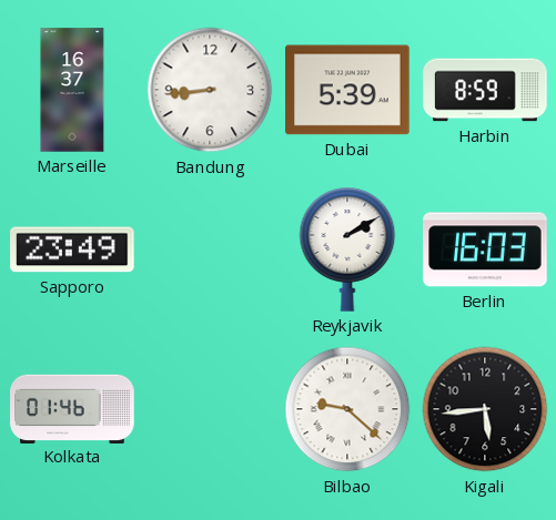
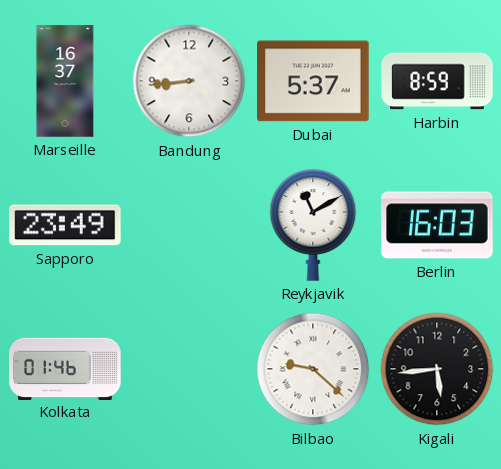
Dubai: 5:39 -> 5:37
Reykjavik: 2:10 -> 11:10
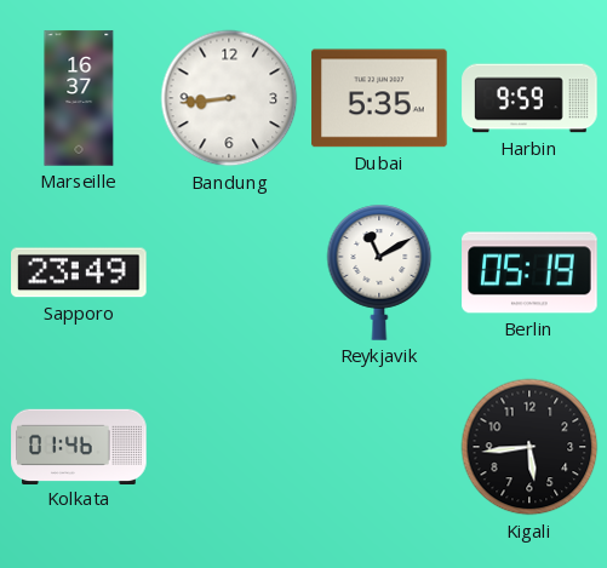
Dubai: 5:37 -> 5:35
Harbin: 8:59 -> 9:59
Berlin: 16:03 -> 05:19
Bilbao: 9:22 -> none
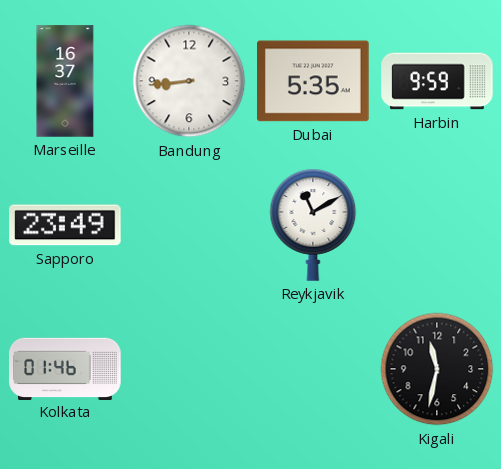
Berlin: 05:19 -> none
Kigali: 5:44 -> 11:32
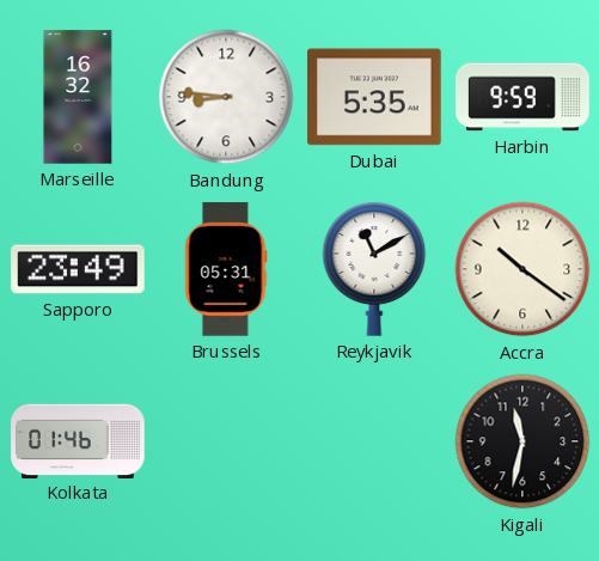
Marseille: 16:37 -> 16:32
Bandung: 8:44 -> 8:46
Brussels: none -> 05:31
Accra: none -> 10:21
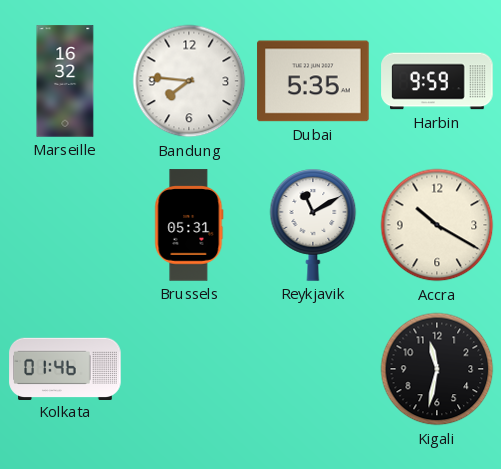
Bandung: 8:46 -> 7:46
Sapporo: 23:49 -> none
Accra: 10:21 -> 10:20
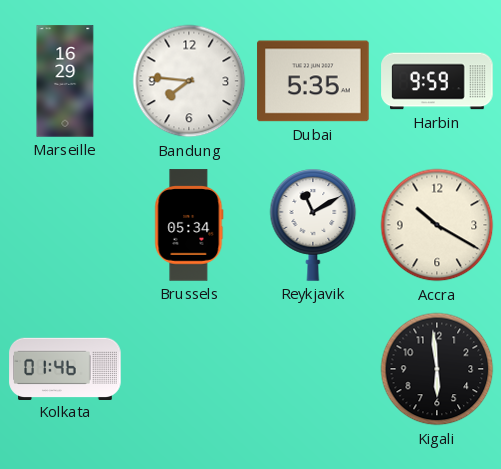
Marseille: 16:32 -> 16:29
Brussels: 05:31 -> 05:34
Kigali: 11:32 -> 5:59
